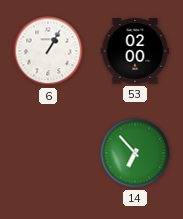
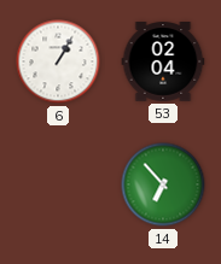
53: 02:00 -> 02:04
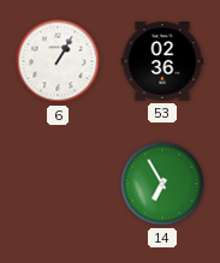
53: 02:04 -> 02:36
14: 6:53 -> 6:55
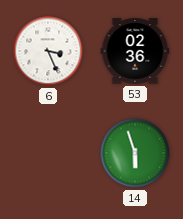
6: 1:05 -> 3:26
14: 6:55 -> 5:57
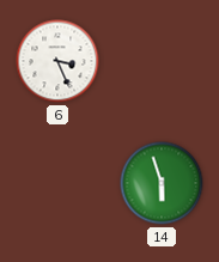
53: 02:36 -> none
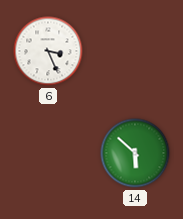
14: 5:57 -> 5:52
